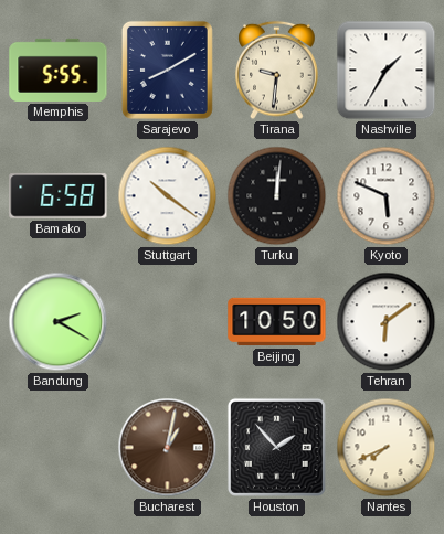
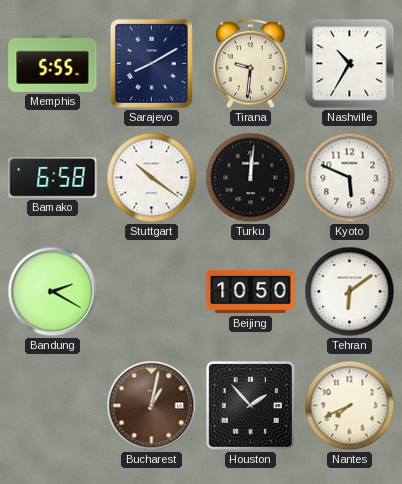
Nashville: 1:35 -> 10:35
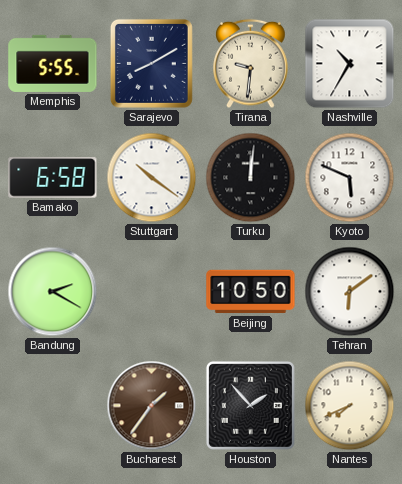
Bucharest: 1:02 -> 1:36
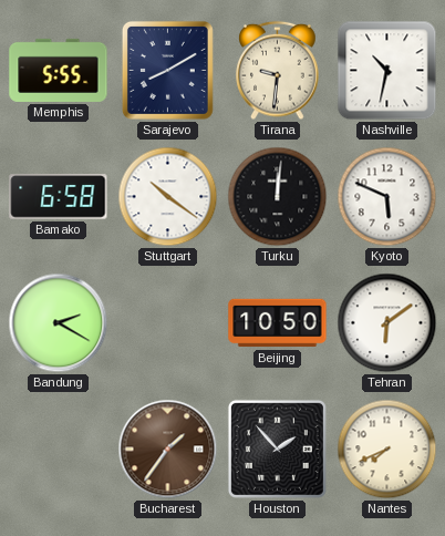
Nashville: 10:35 -> 10:32
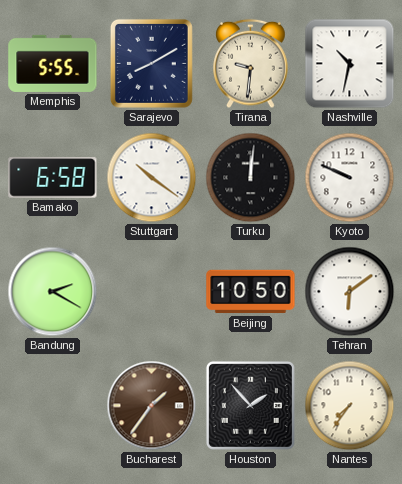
Kyoto: 5:49 -> 9:49
Nantes: 7:41 -> 7:36
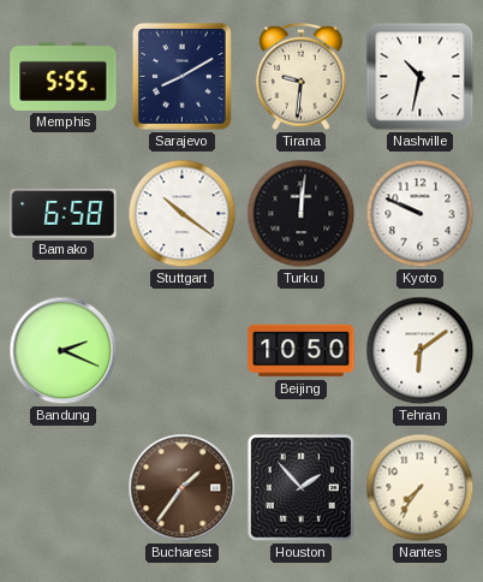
Bandung: 2:20 -> 2:19
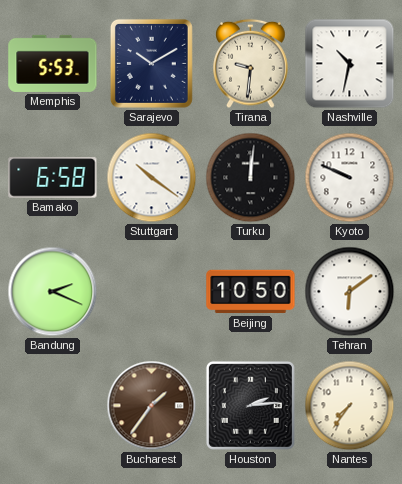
Memphis: 5:55 -> 5:53
Sarajevo: 8:10 -> 10:10
Houston: 1:53 -> 2:14
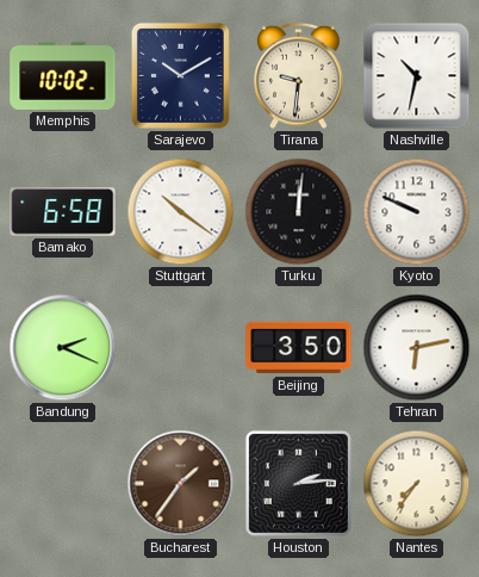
Memphis: 5:53 -> 10:02
Beijing: 10:50 -> 3:50
Tehran: 6:09 -> 6:13
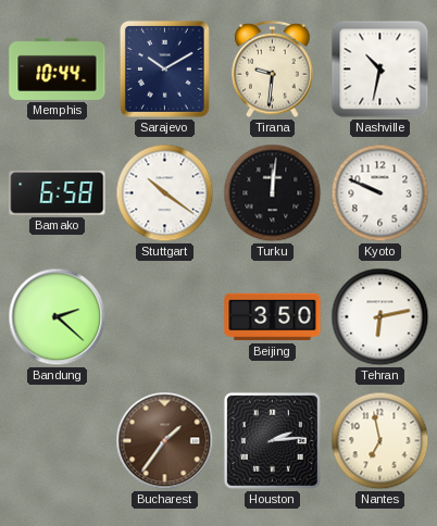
Memphis: 10:02 -> 10:44
Bandung: 2:19 -> 2:22
Nantes: 7:36 -> 6:58
